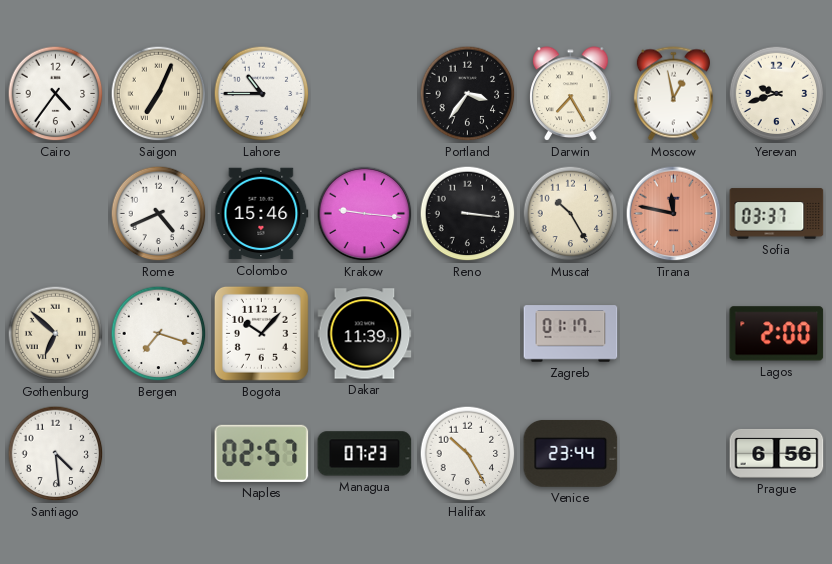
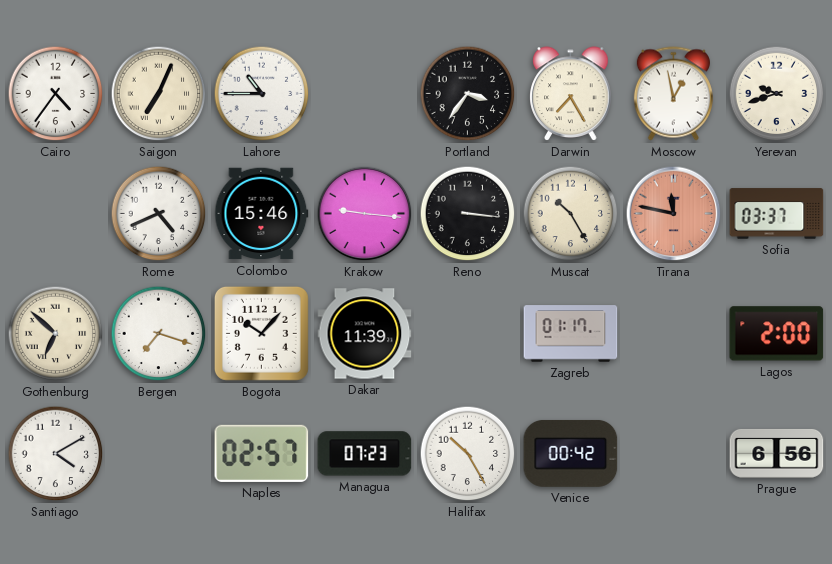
Santiago: 4:29 -> 4:10
Venice: 23:44 -> 00:42
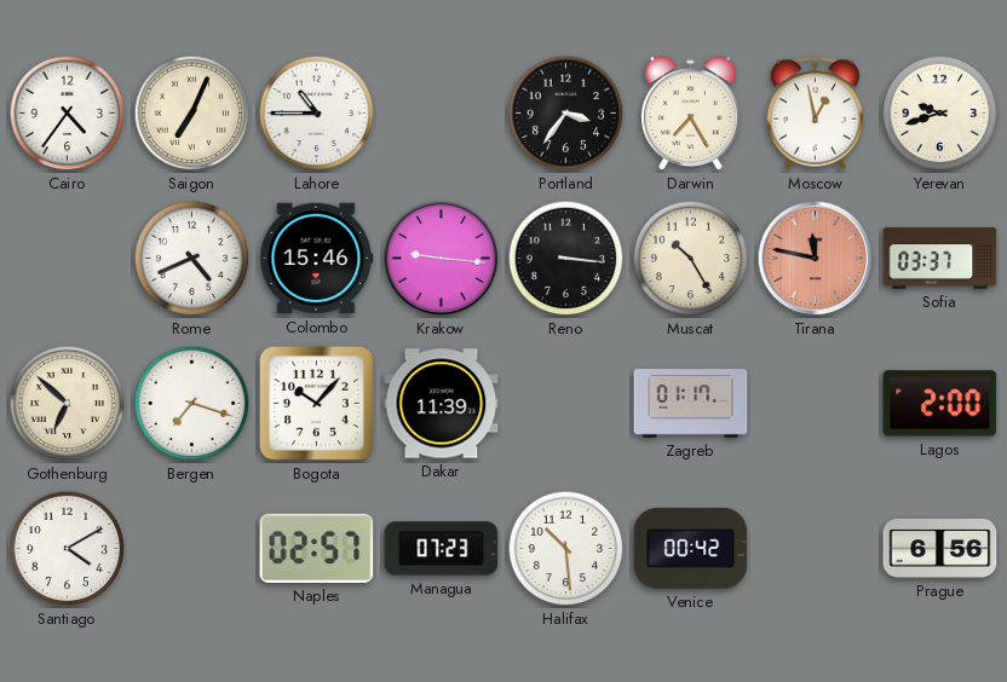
Halifax: 10:25 -> 10:29
